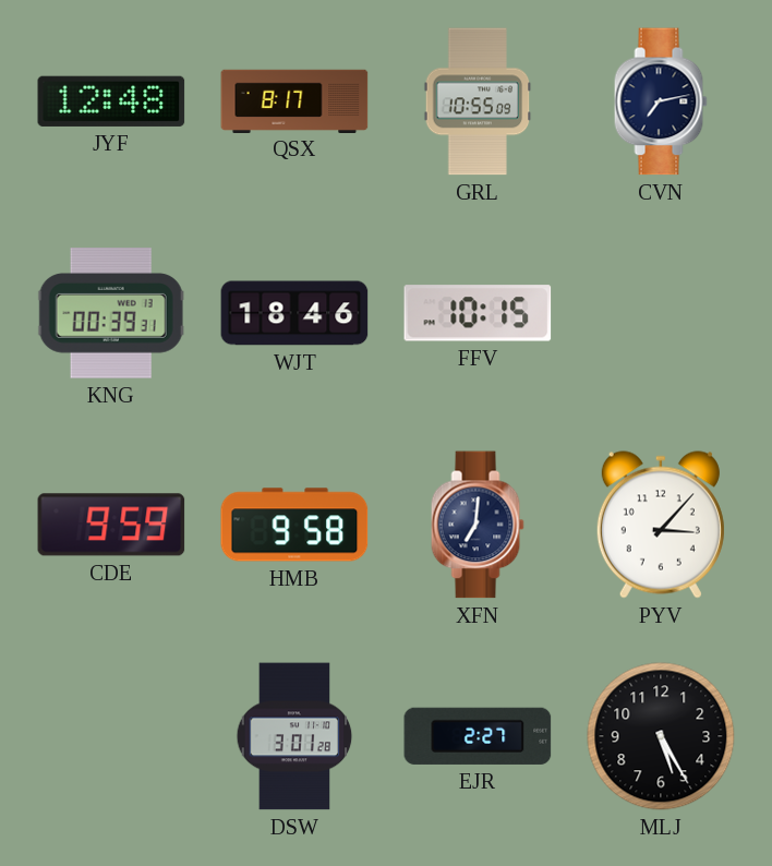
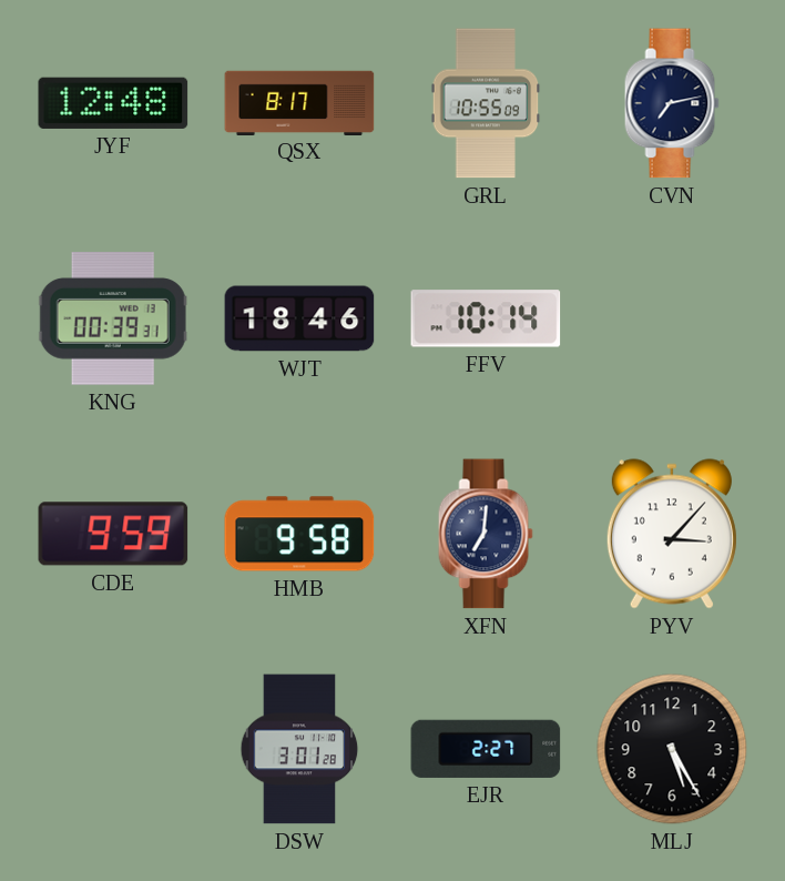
FFV: 10:15 -> 10:14
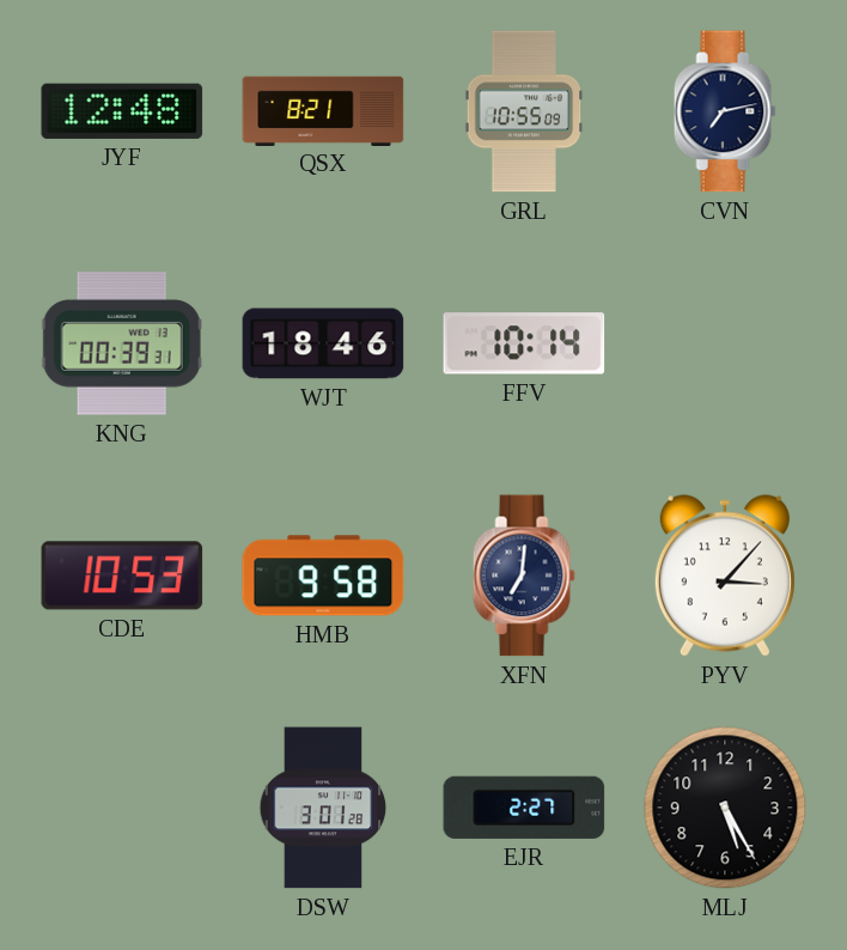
QSX: 8:17 -> 8:21
CDE: 9:59 -> 10:53
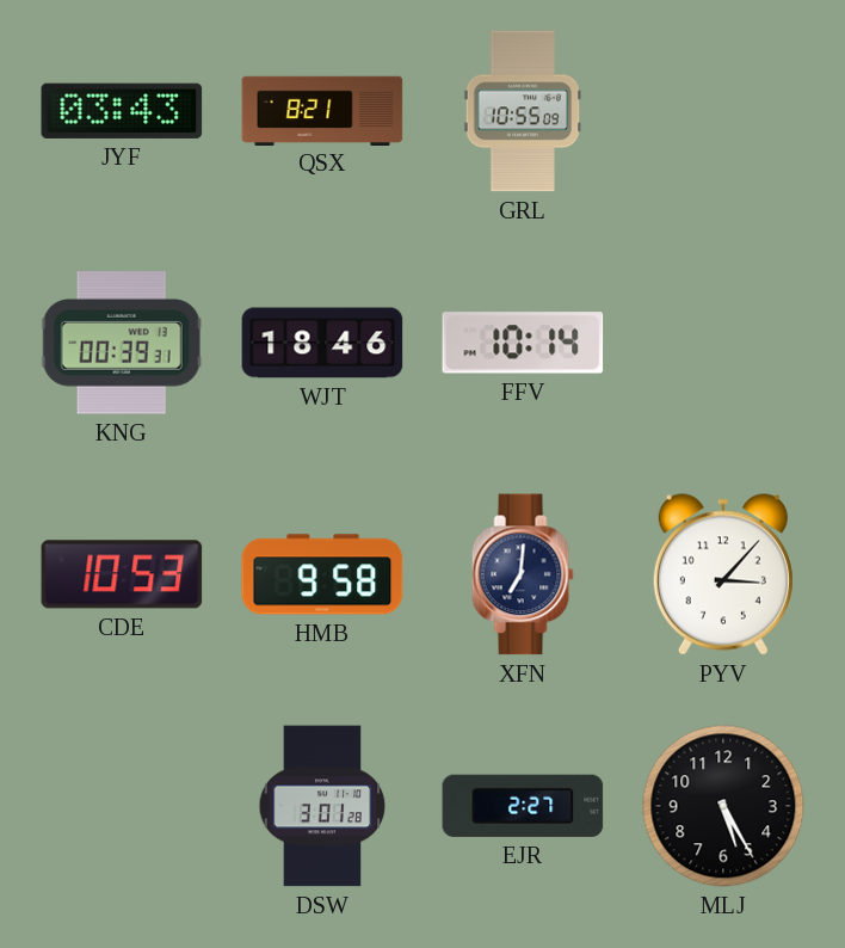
JYF: 12:48 -> 03:43
CVN: 7:13 -> none
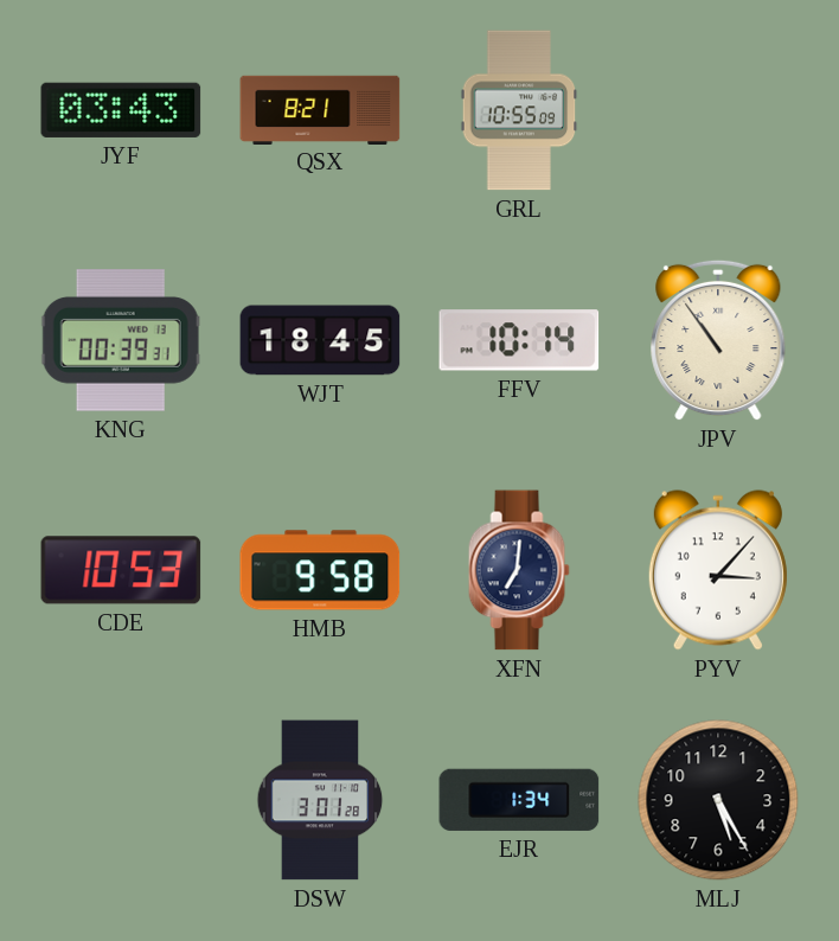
WJT: 18:46 -> 18:45
JPV: none -> 10:54
EJR: 2:27 -> 1:34
